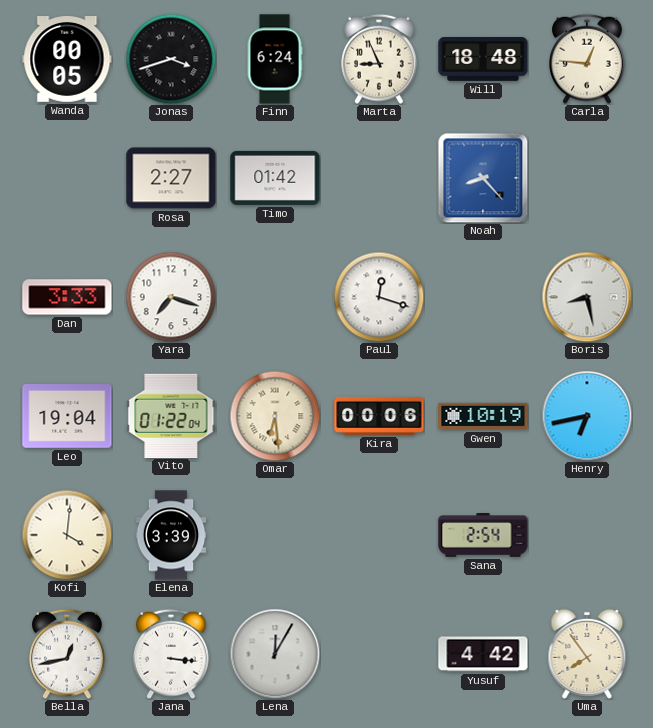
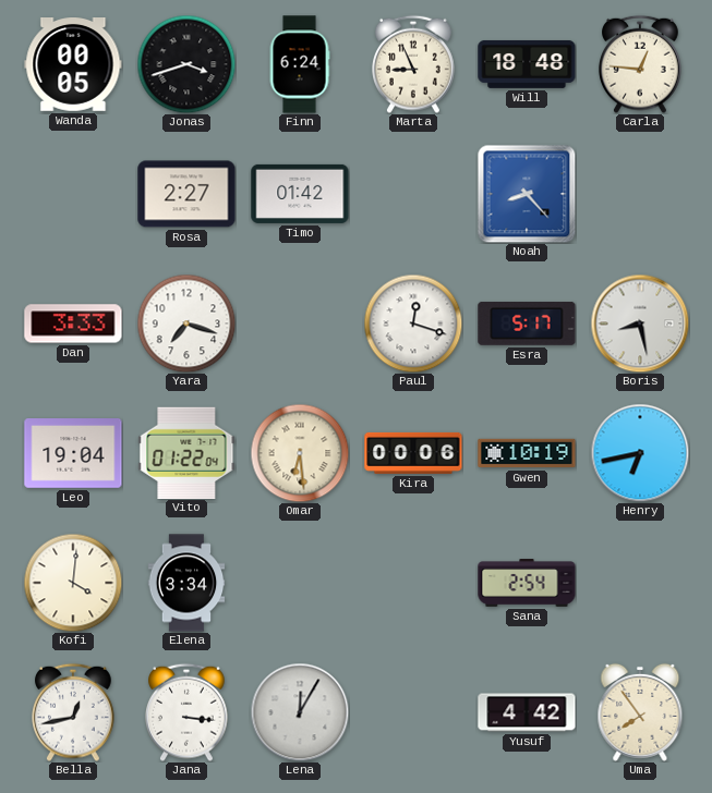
Esra: none -> 5:17
Elena: 3:39 -> 3:34
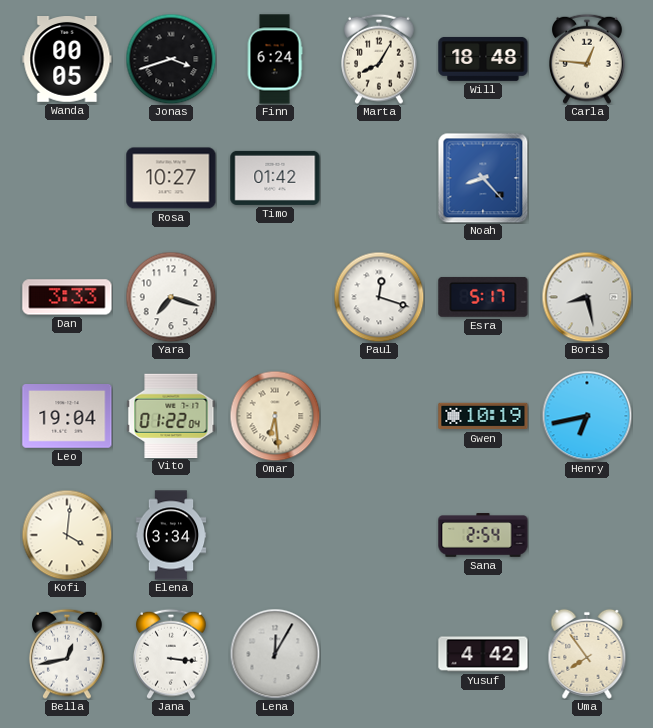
Marta: 8:56 -> 8:05
Rosa: 2:27 -> 10:27
Kira: 00:06 -> none
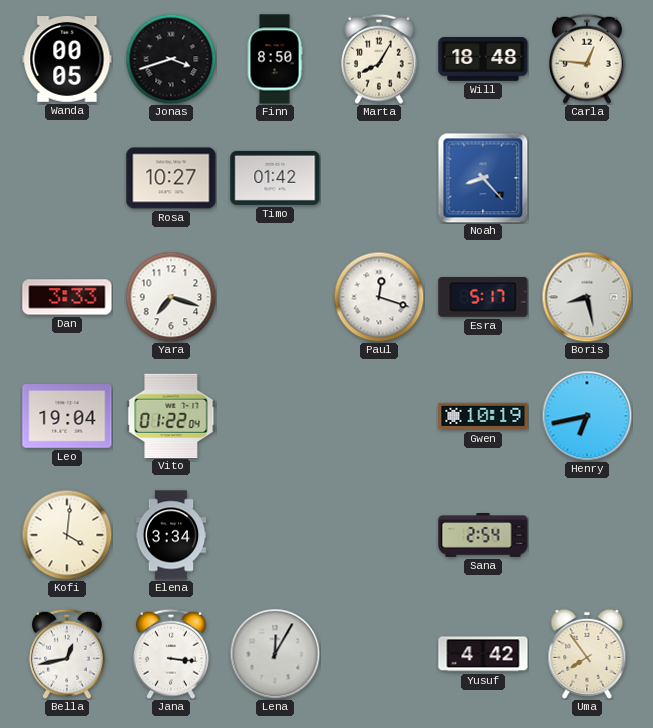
Finn: 6:24 -> 8:50
Omar: 6:29 -> none
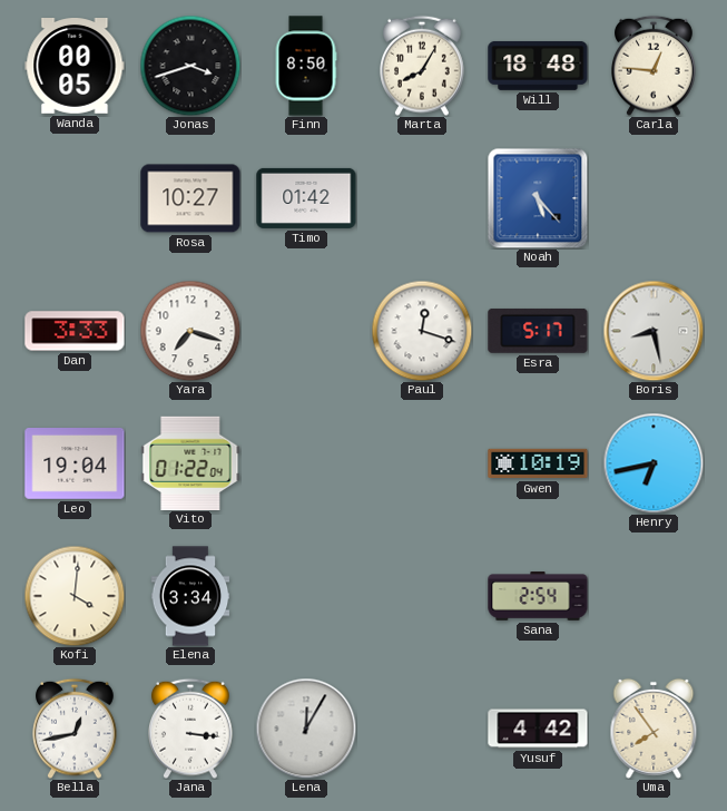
Noah: 8:23 -> 5:23
